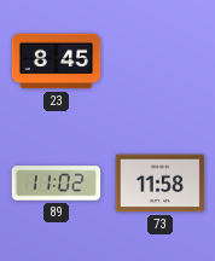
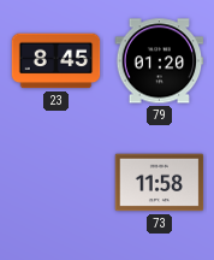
79: none -> 01:20
89: 11:02 -> none
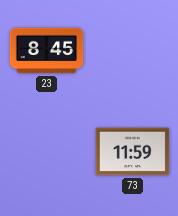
79: 01:20 -> none
73: 11:58 -> 11:59
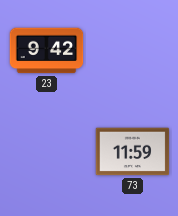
23: 8:45 -> 9:42
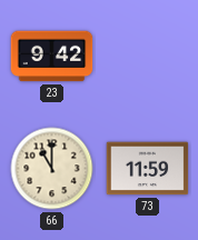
66: none -> 11:00
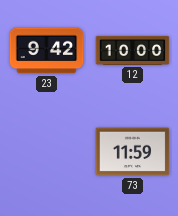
12: none -> 10:00
66: 11:00 -> none
